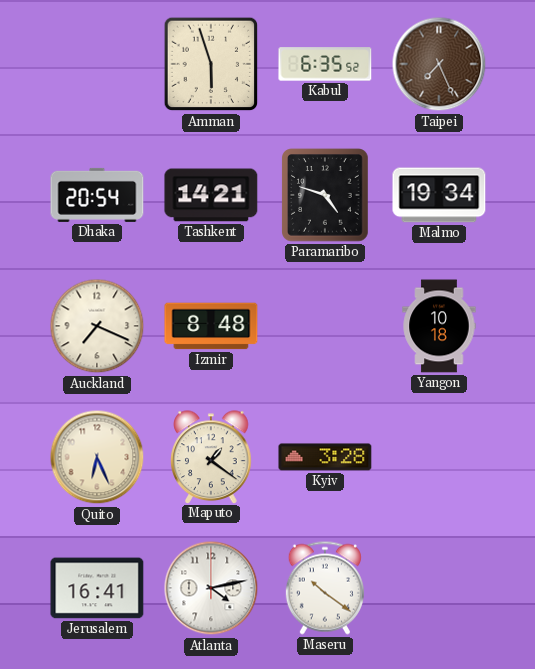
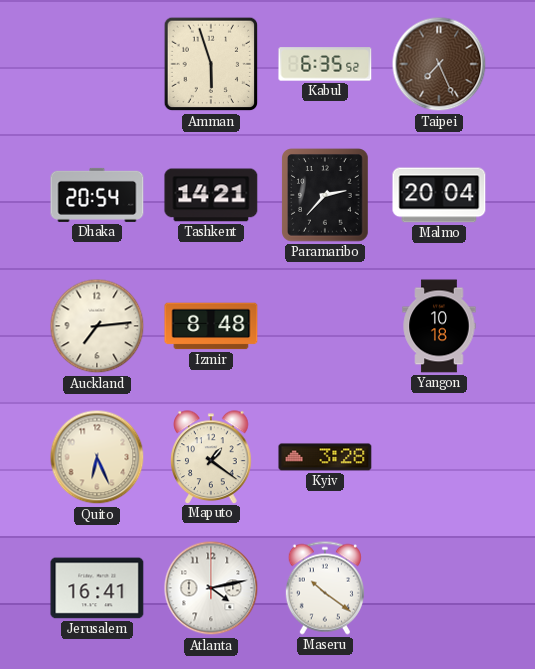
Paramaribo: 4:48 -> 2:37
Malmo: 19:34 -> 20:04
Auckland: 7:19 -> 7:14
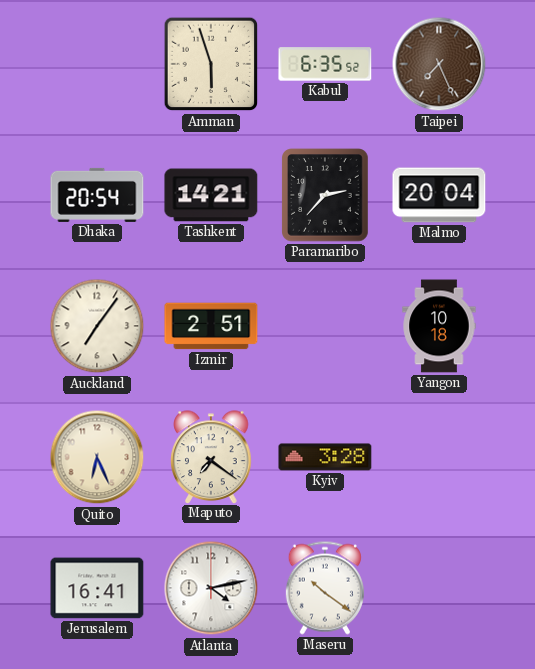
Auckland: 7:14 -> 7:06
Izmir: 8:48 -> 2:51
Maputo: 1:21 -> 7:21
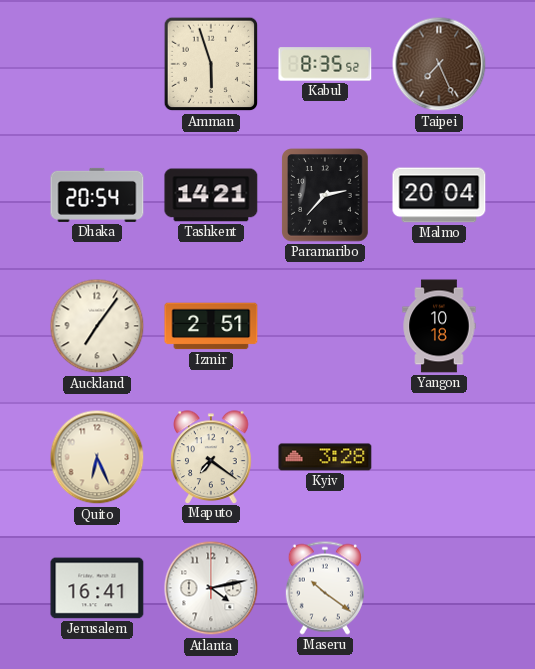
Kabul: 6:35 -> 8:35
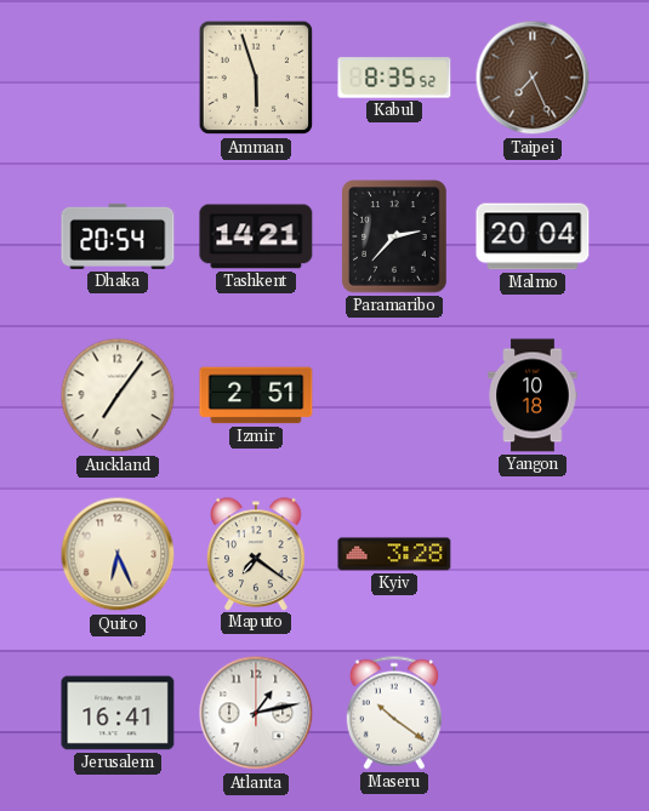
Atlanta: 4:13 -> 1:13
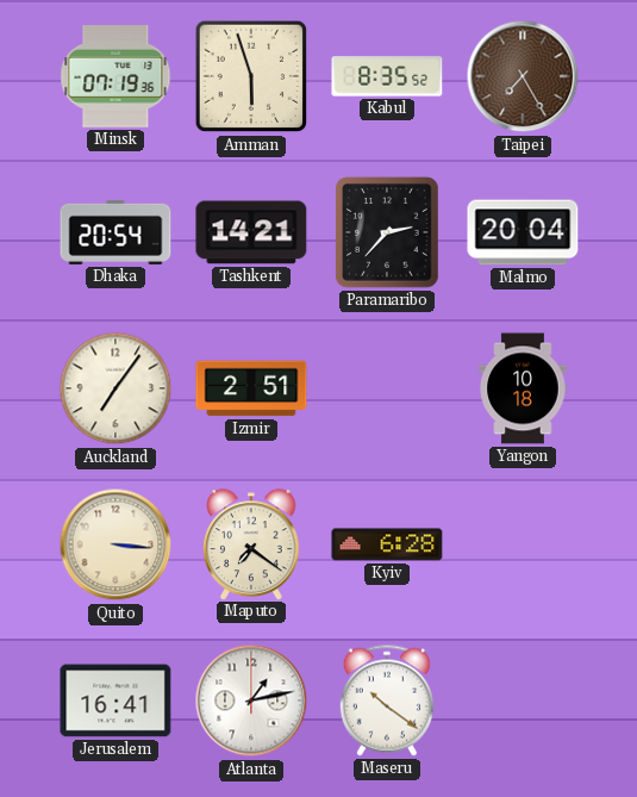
Minsk: none -> 07:19
Taipei: 7:26 -> 7:25
Quito: 6:26 -> 3:16
Kyiv: 3:28 -> 6:28
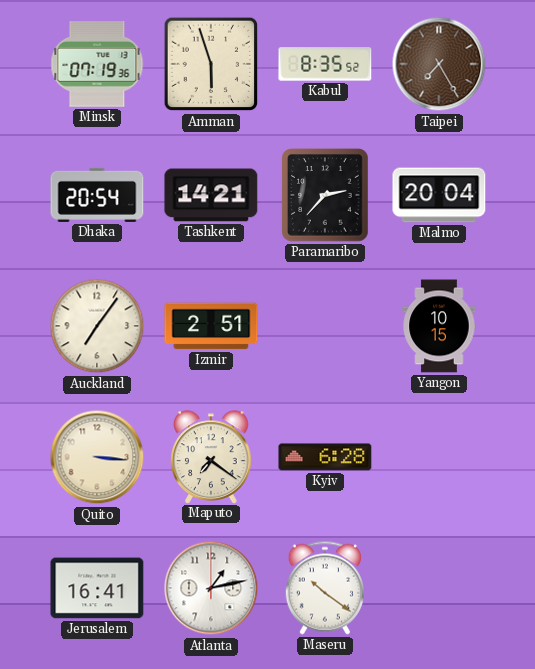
Yangon: 10:18 -> 10:15
